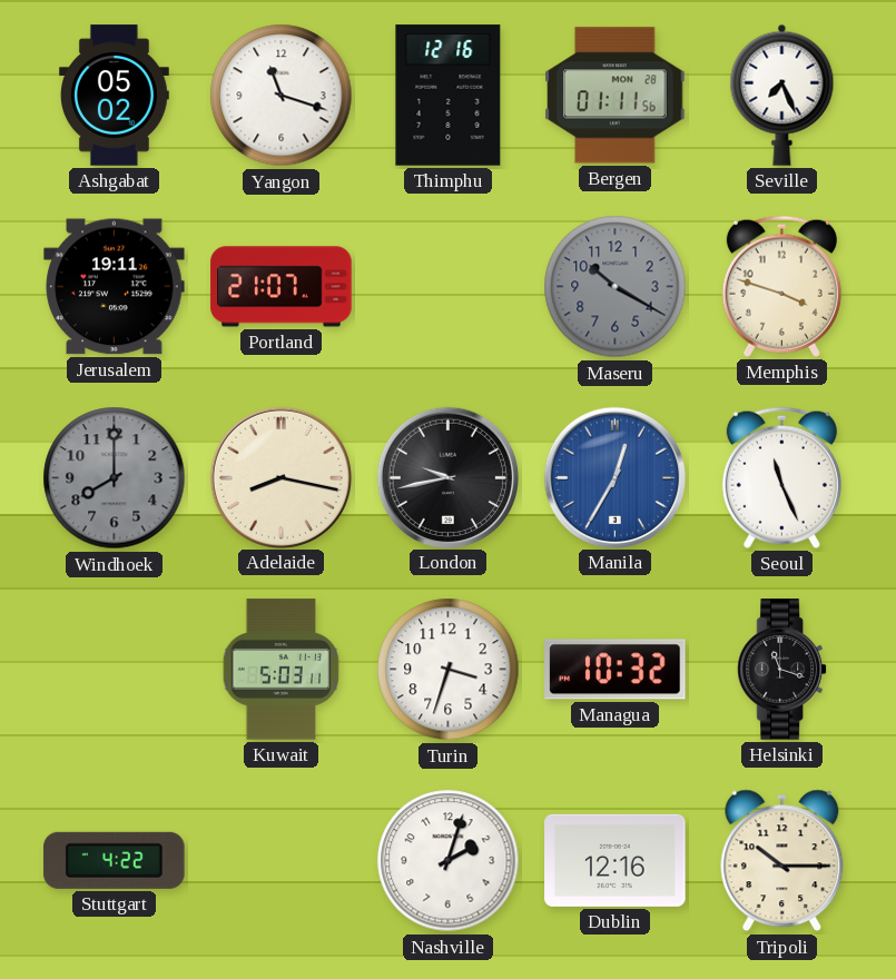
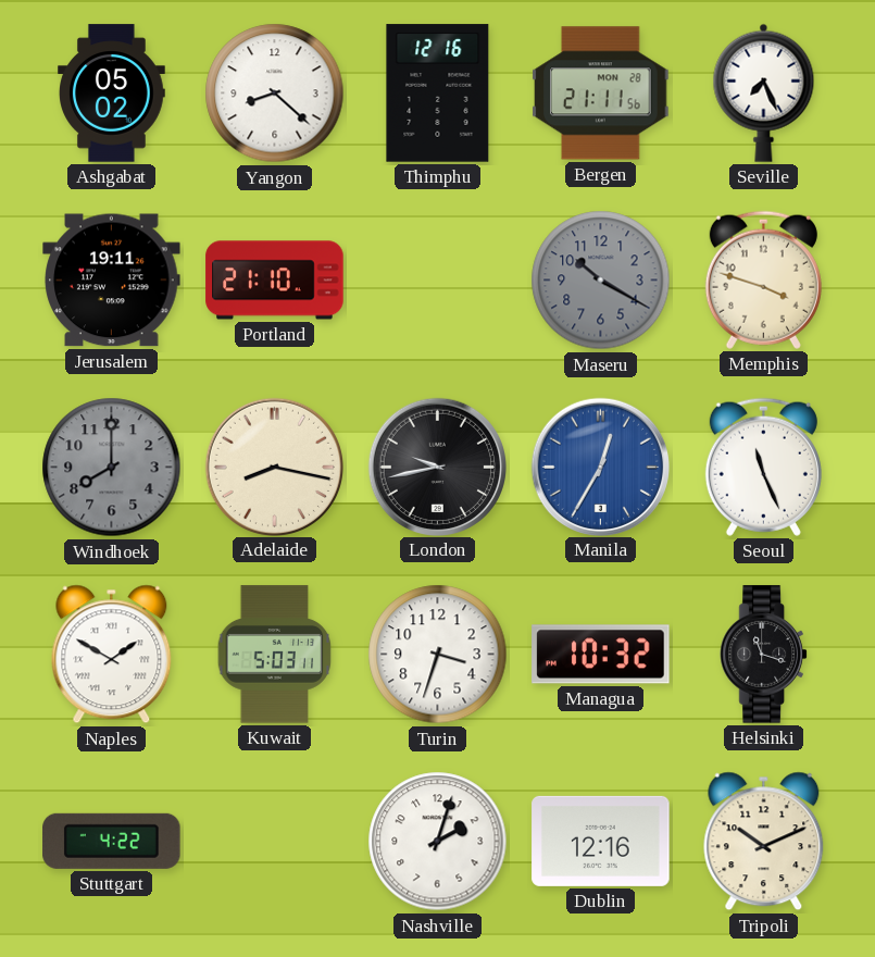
Yangon: 11:18 -> 8:22
Bergen: 01:11 -> 21:11
Portland: 21:07 -> 21:10
Naples: none -> 1:50
Tripoli: 10:15 -> 10:11
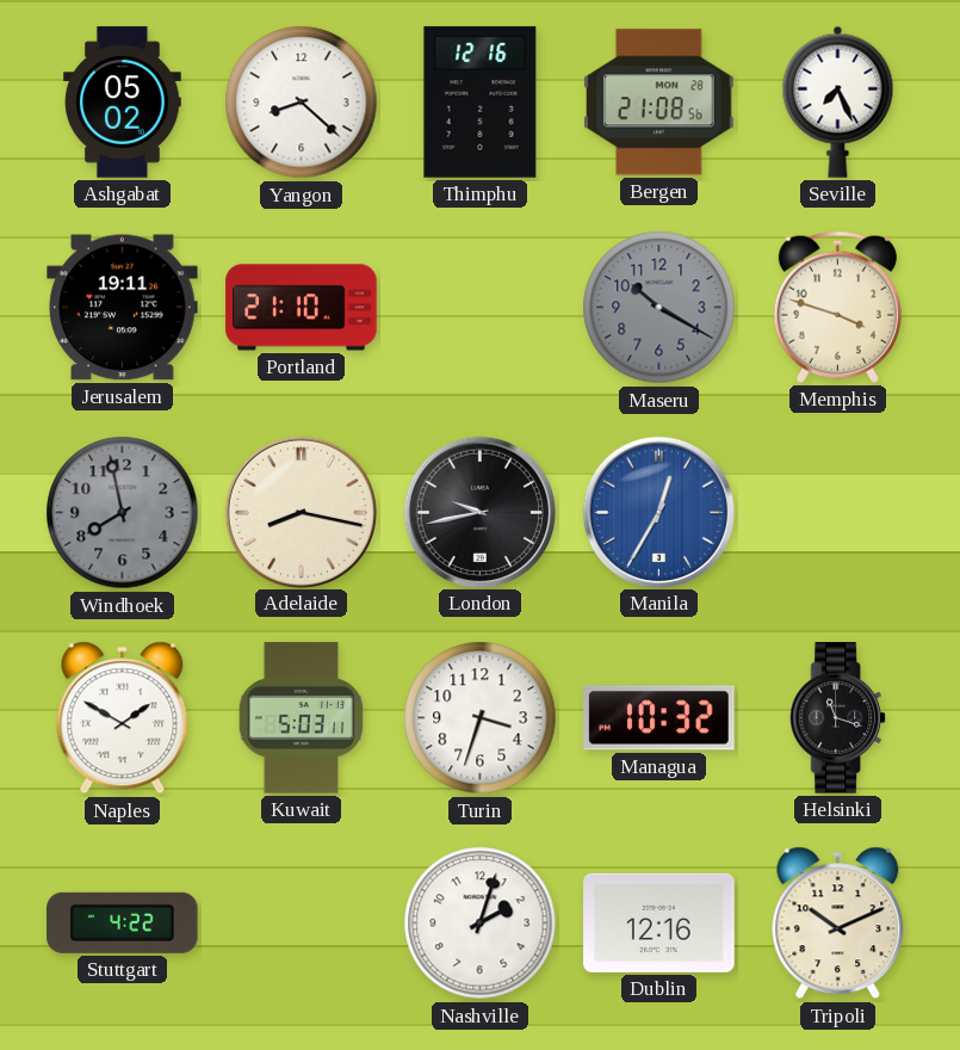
Bergen: 21:11 -> 21:08
Windhoek: 8:00 -> 7:58
Seoul: 11:26 -> none
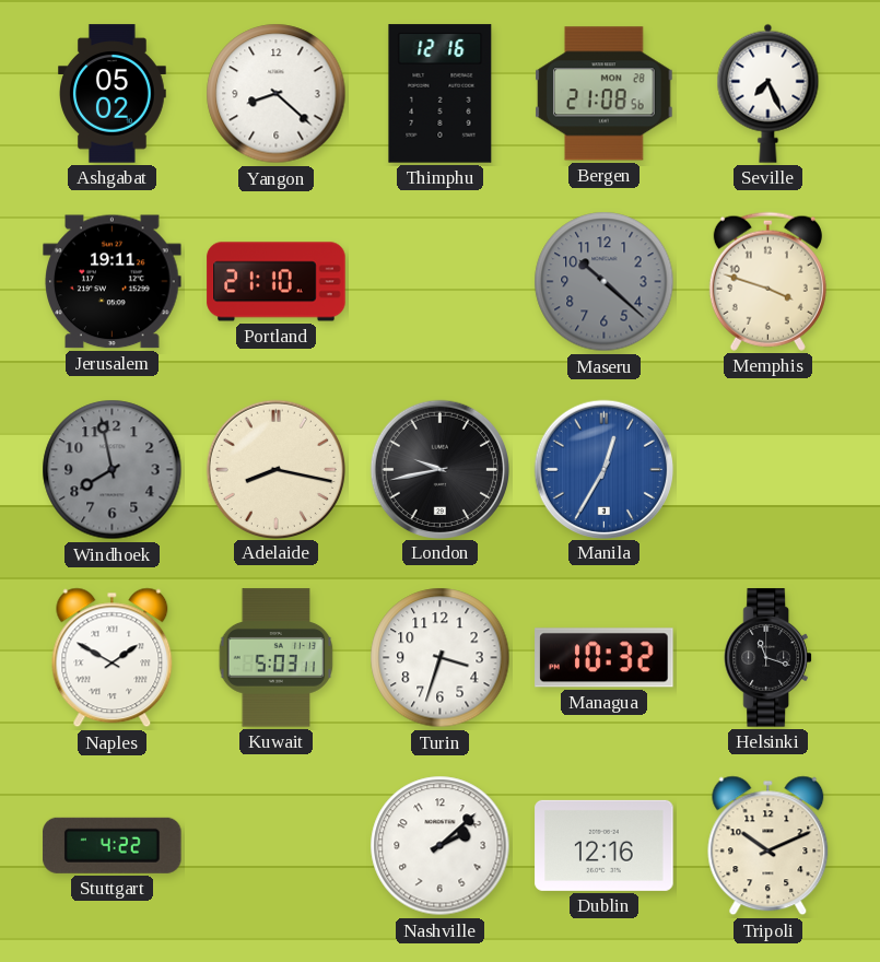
Maseru: 10:20 -> 10:22
Nashville: 2:03 -> 2:08
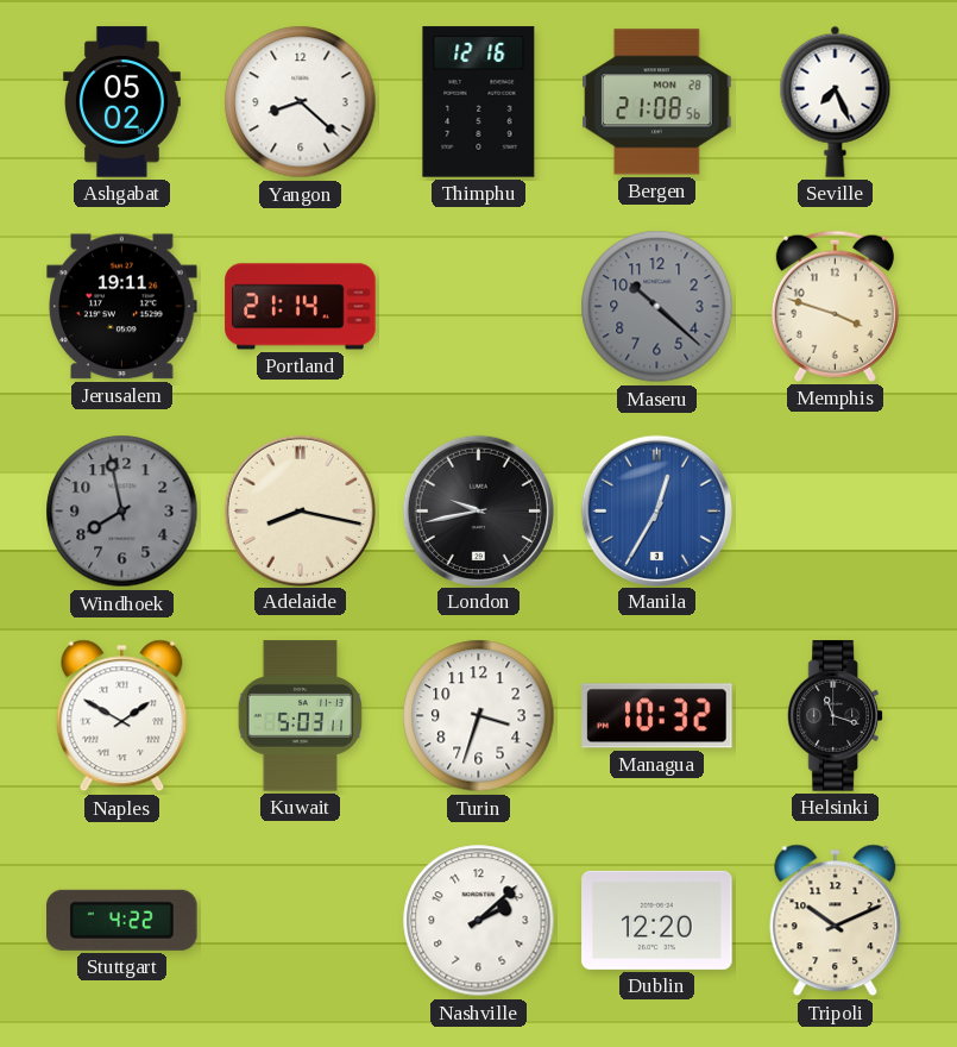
Portland: 21:10 -> 21:14
Dublin: 12:16 -> 12:20
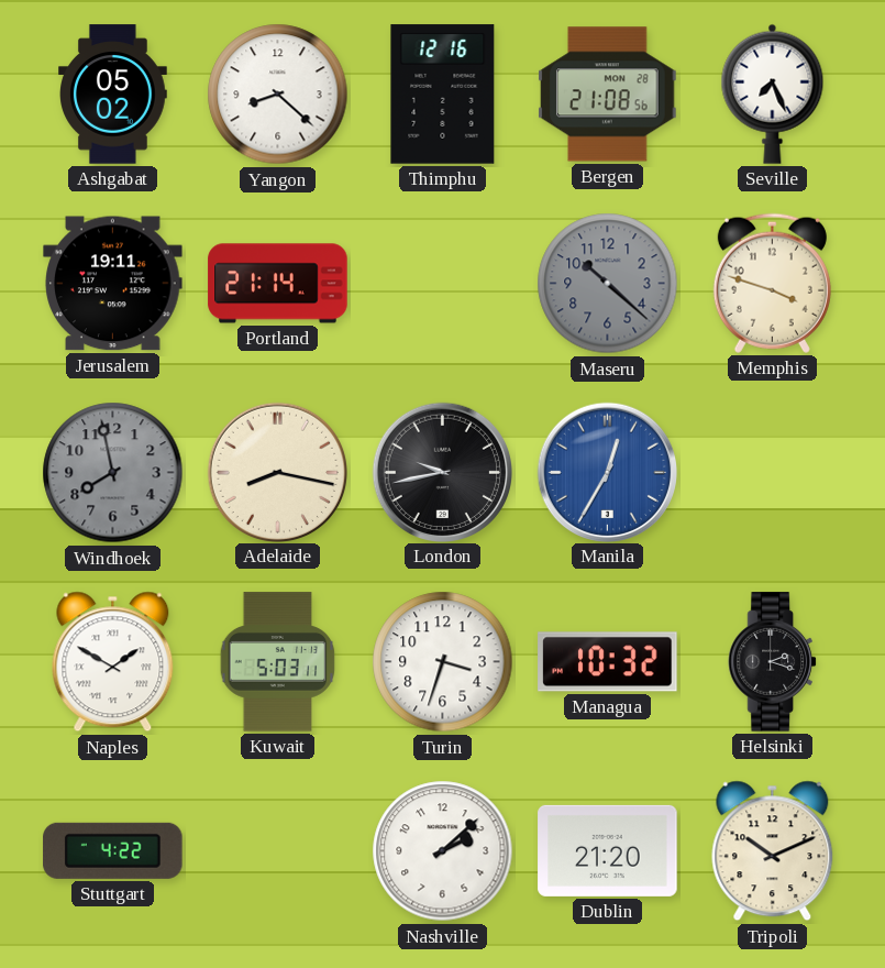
Helsinki: 11:18 -> 2:18
Dublin: 12:20 -> 21:20
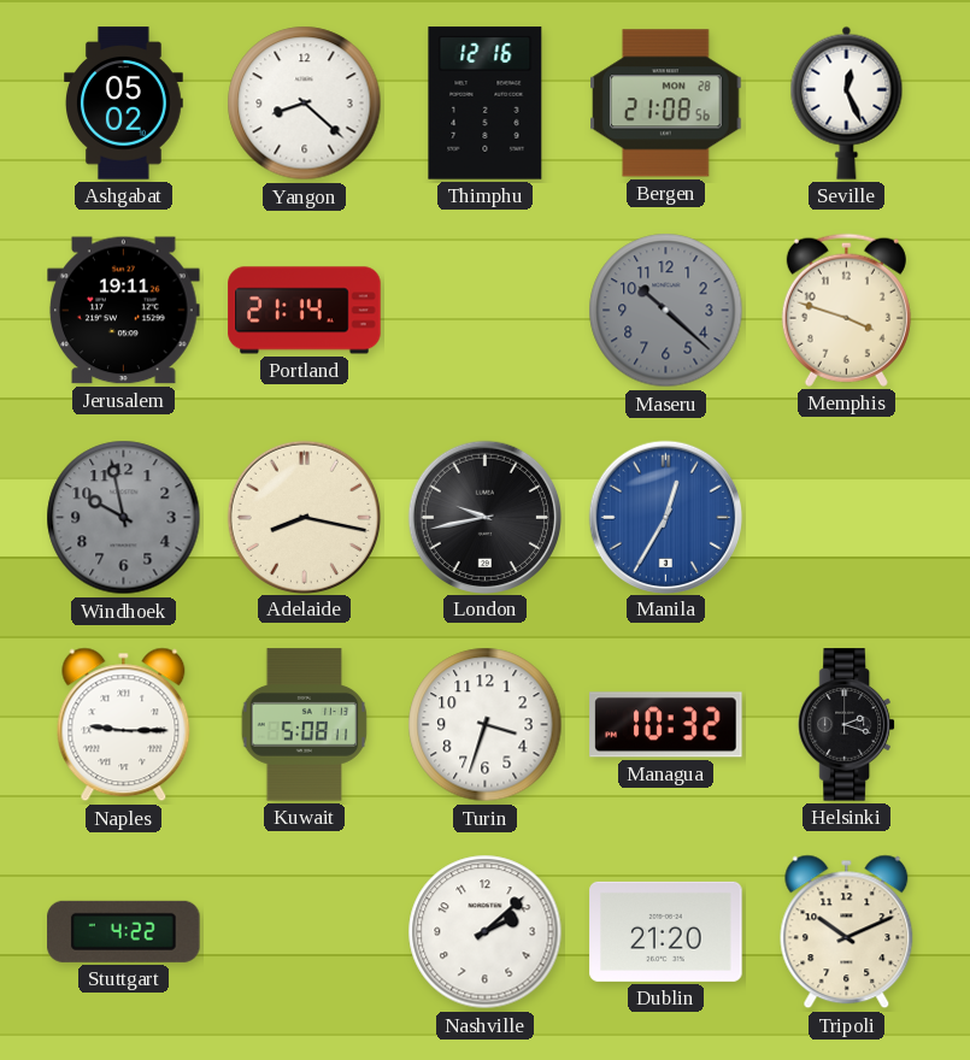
Seville: 7:26 -> 12:26
Windhoek: 7:58 -> 9:58
Naples: 1:50 -> 9:15
Kuwait: 5:03 -> 5:08
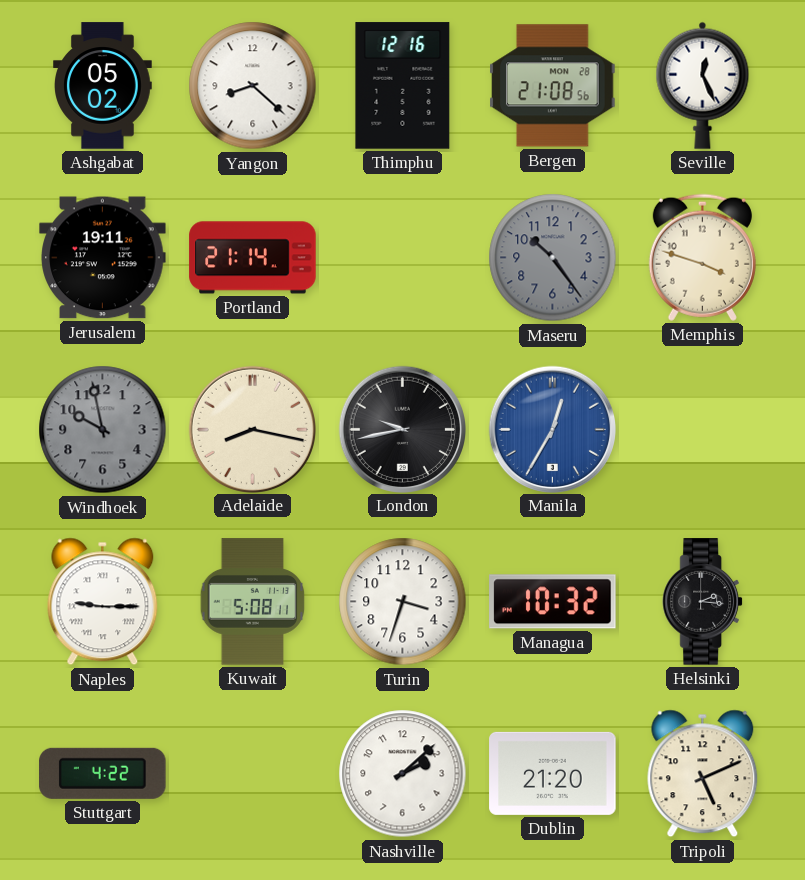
Maseru: 10:22 -> 10:24
Helsinki: 2:18 -> 2:16
Tripoli: 10:11 -> 5:11
